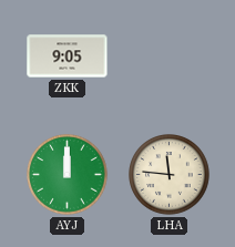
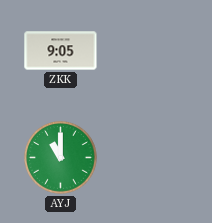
AYJ: 12:00 -> 11:00
LHA: 11:46 -> none
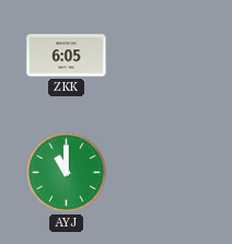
ZKK: 9:05 -> 6:05
